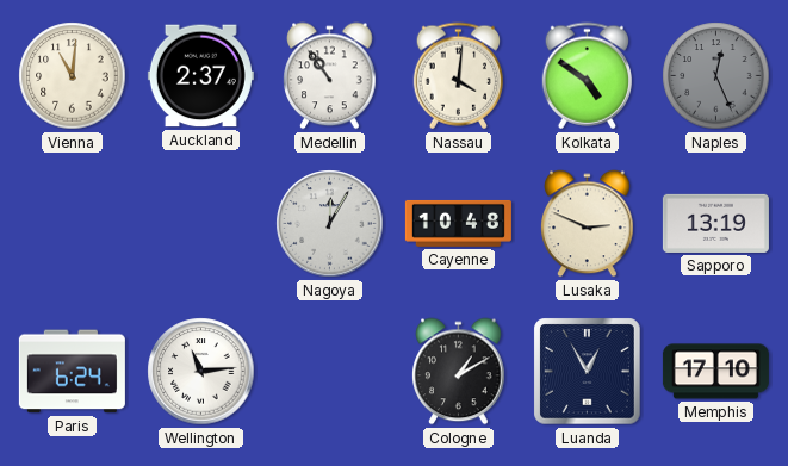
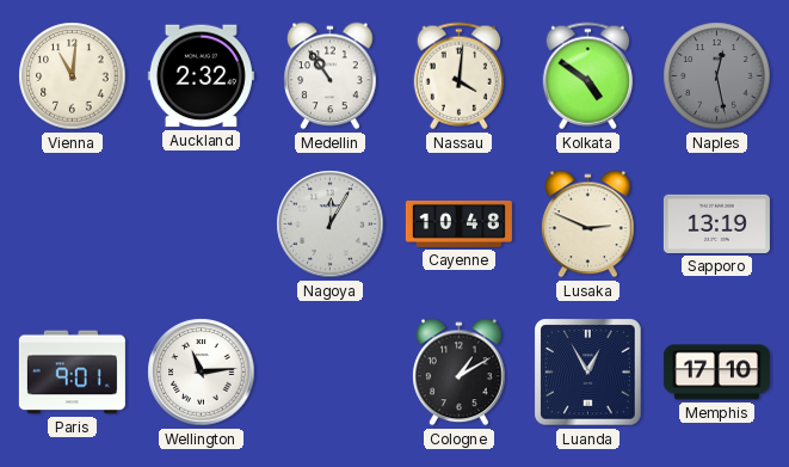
Auckland: 2:37 -> 2:32
Naples: 12:26 -> 12:28
Paris: 6:24 -> 9:01
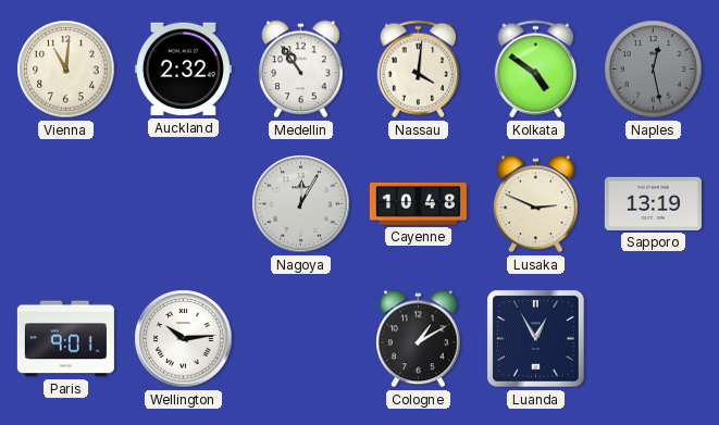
Wellington: 11:14 -> 10:14
Memphis: 17:10 -> none
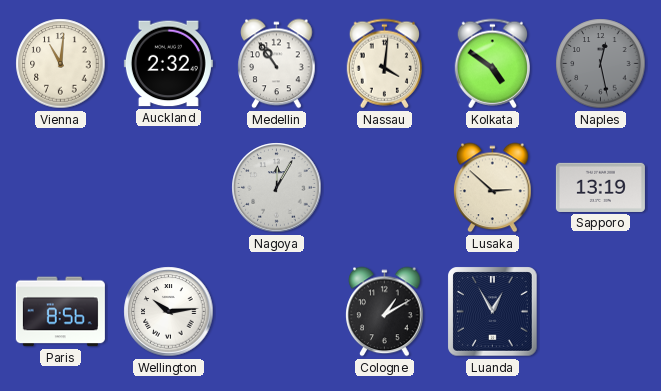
Cayenne: 10:48 -> none
Lusaka: 2:49 -> 2:52
Paris: 9:01 -> 8:56
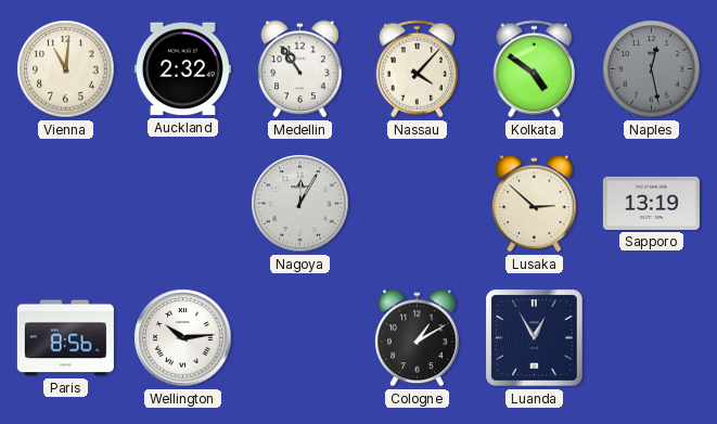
Nassau: 4:01 -> 4:07
